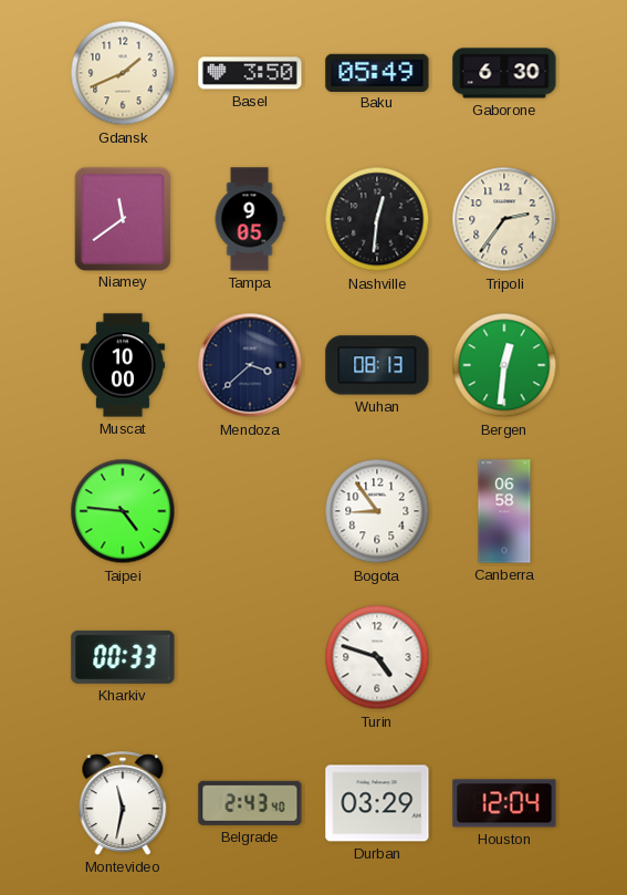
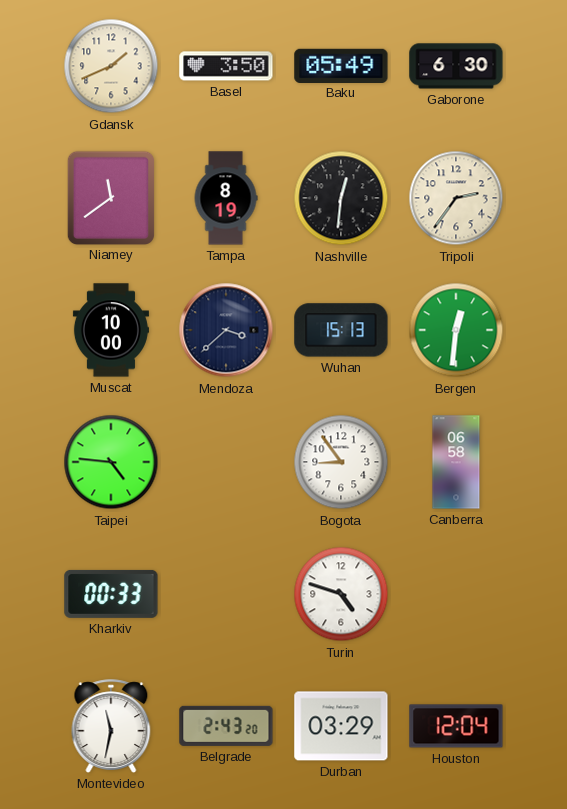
Tampa: 9:05 -> 8:19
Wuhan: 08:13 -> 15:13
Belgrade: 2:43:40 -> 2:43:20
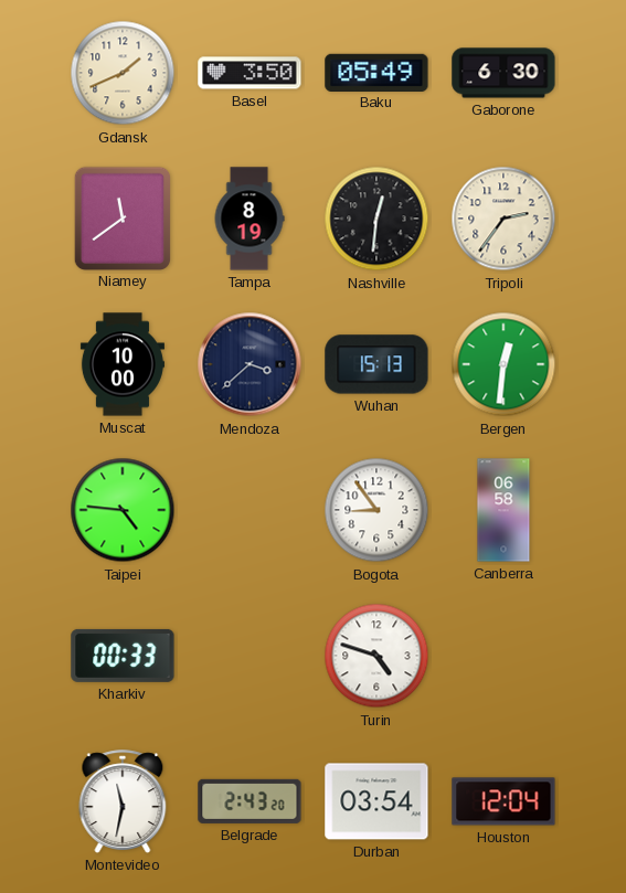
Durban: 03:29 -> 03:54
